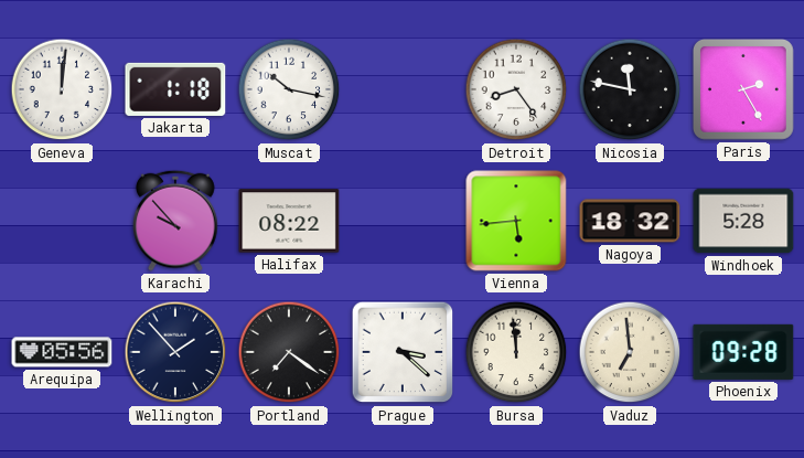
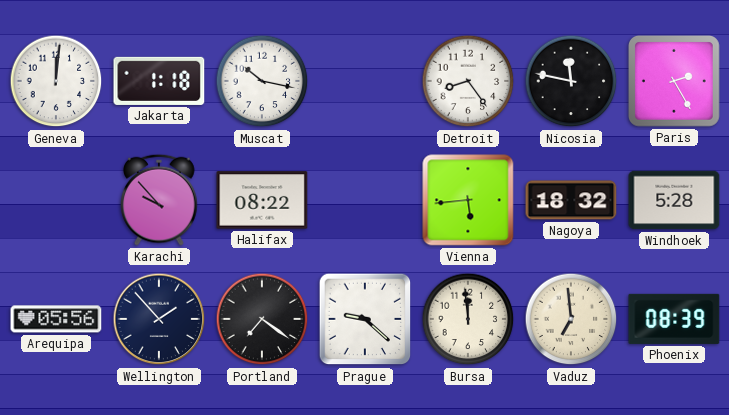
Prague: 3:22 -> 9:22
Phoenix: 09:28 -> 08:39
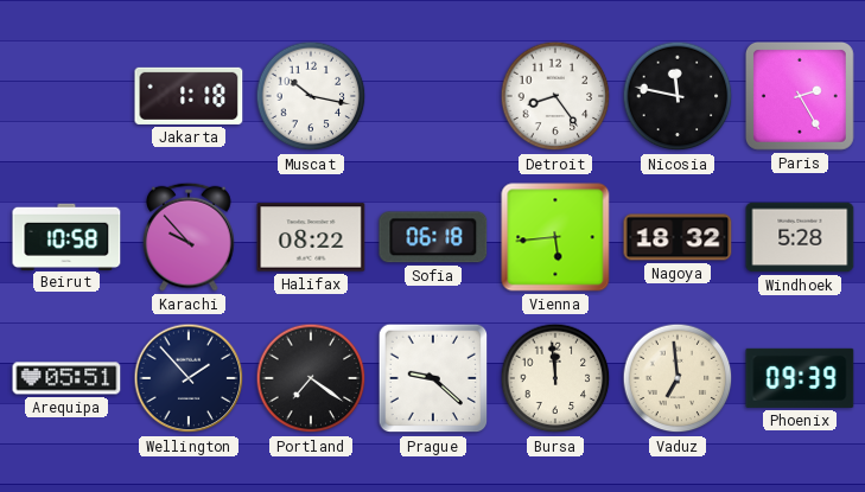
Geneva: 12:01 -> none
Beirut: none -> 10:58
Sofia: none -> 06:18
Arequipa: 05:56 -> 05:51
Phoenix: 08:39 -> 09:39
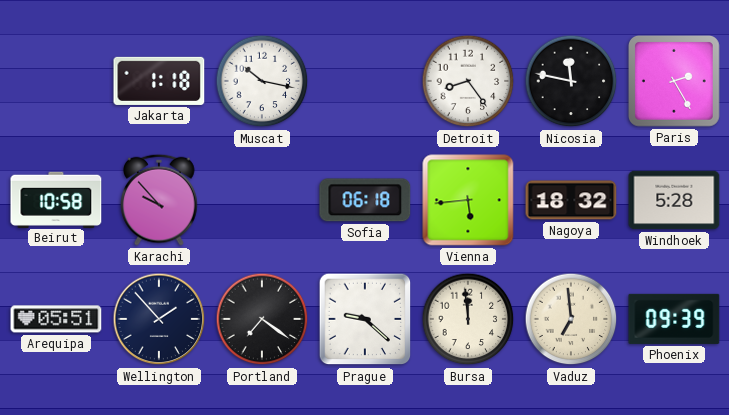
Halifax: 08:22 -> none
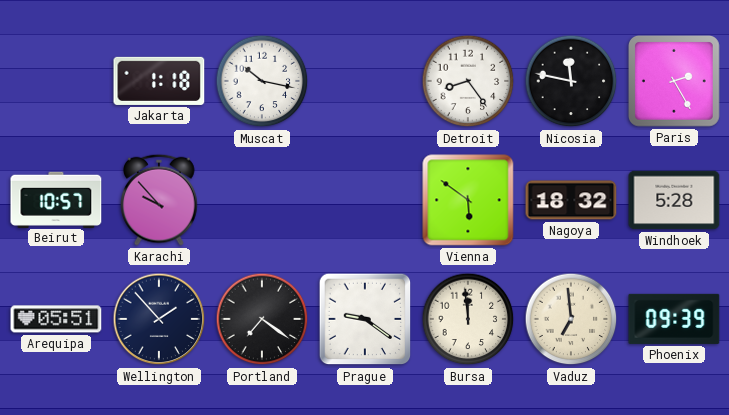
Beirut: 10:58 -> 10:57
Sofia: 06:18 -> none
Vienna: 5:44 -> 5:51
Prague: 9:22 -> 9:21
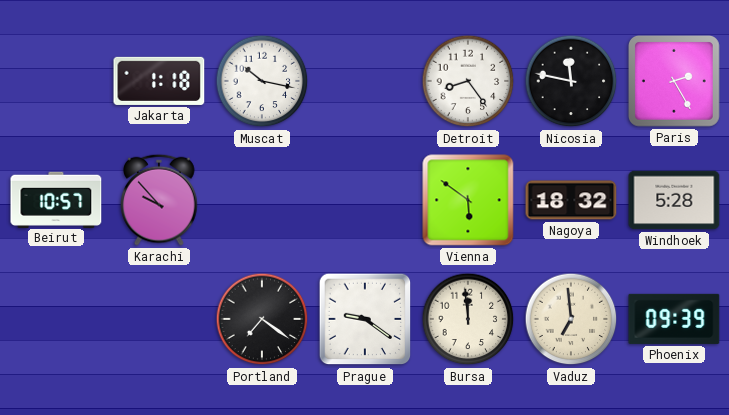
Arequipa: 05:51 -> none
Wellington: 1:53 -> none
